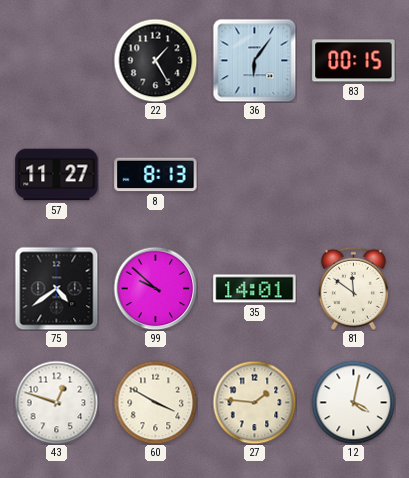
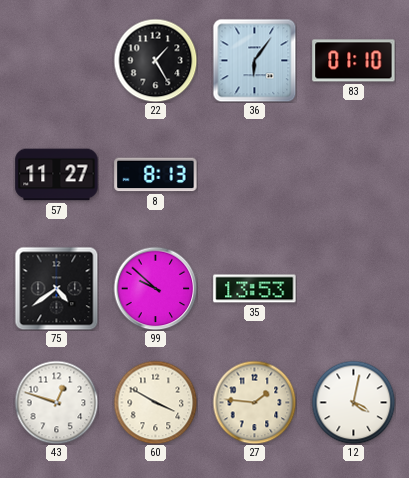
83: 00:15 -> 01:10
35: 14:01 -> 13:53
81: 11:51 -> none
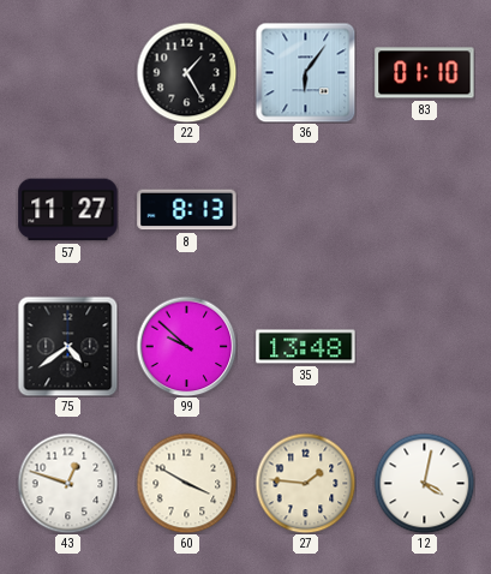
35: 13:53 -> 13:48
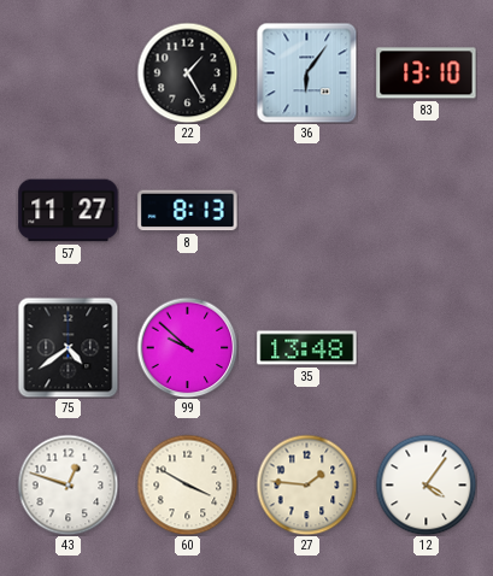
83: 01:10 -> 13:10
12: 4:02 -> 4:06
